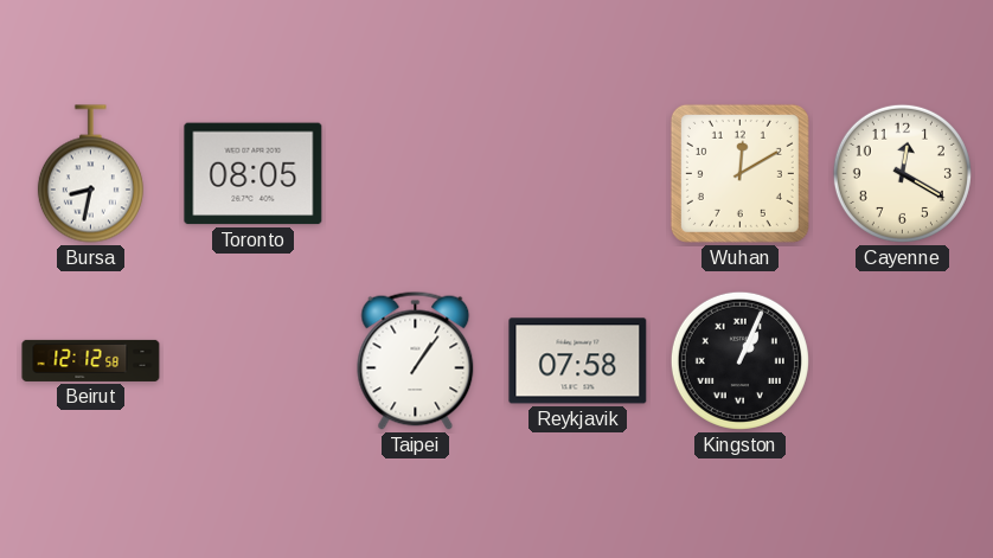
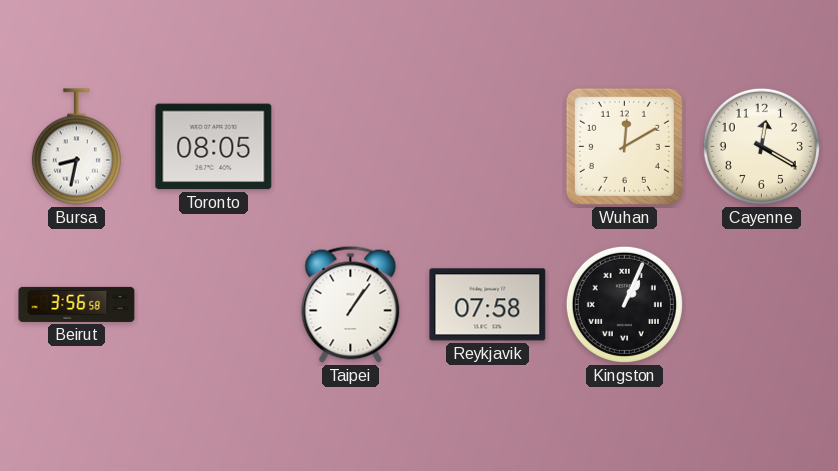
Beirut: 12:12 -> 3:56
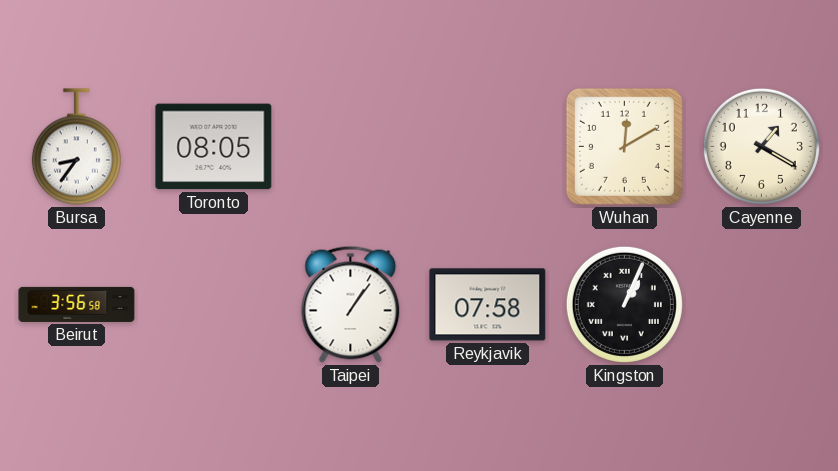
Bursa: 8:32 -> 8:36
Cayenne: 12:20 -> 1:20
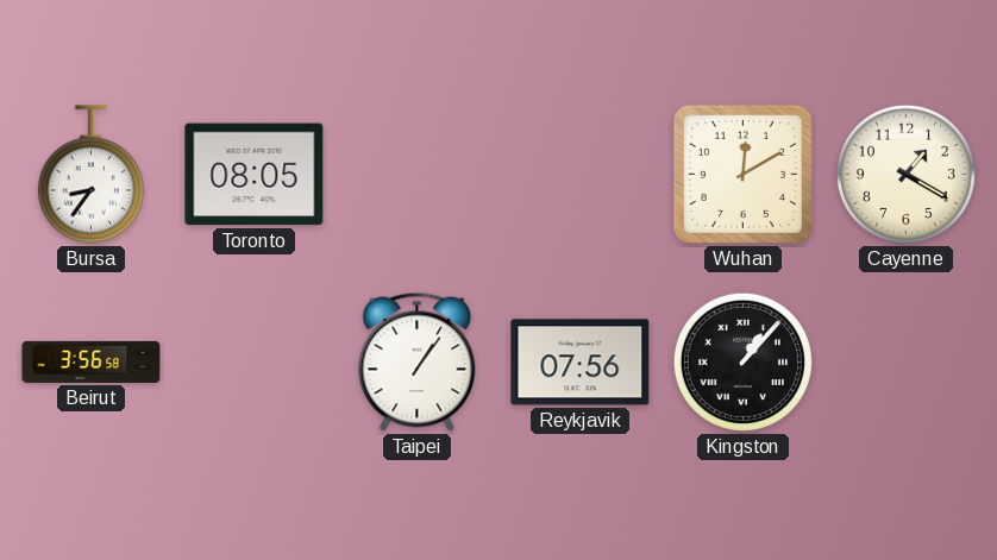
Reykjavik: 07:58 -> 07:56
Kingston: 1:04 -> 1:07
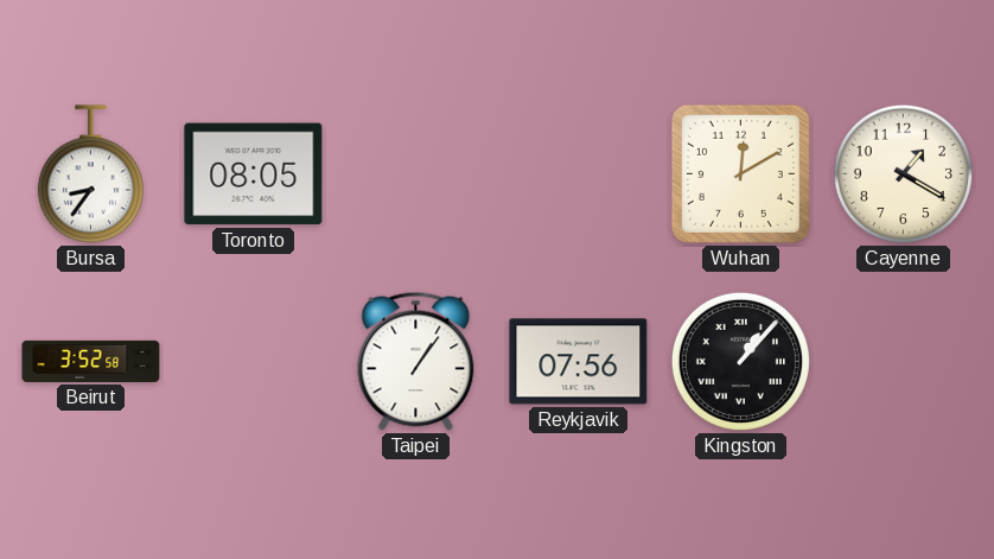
Beirut: 3:56 -> 3:52
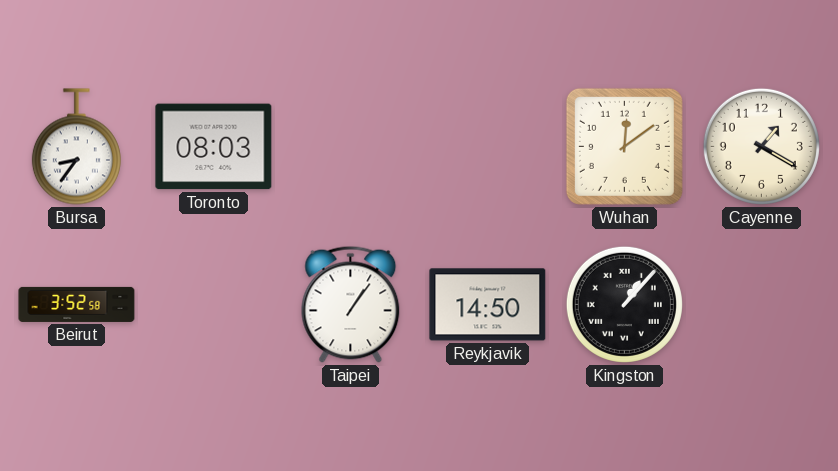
Toronto: 08:05 -> 08:03
Wuhan: 12:10 -> 12:09
Reykjavik: 07:56 -> 14:50
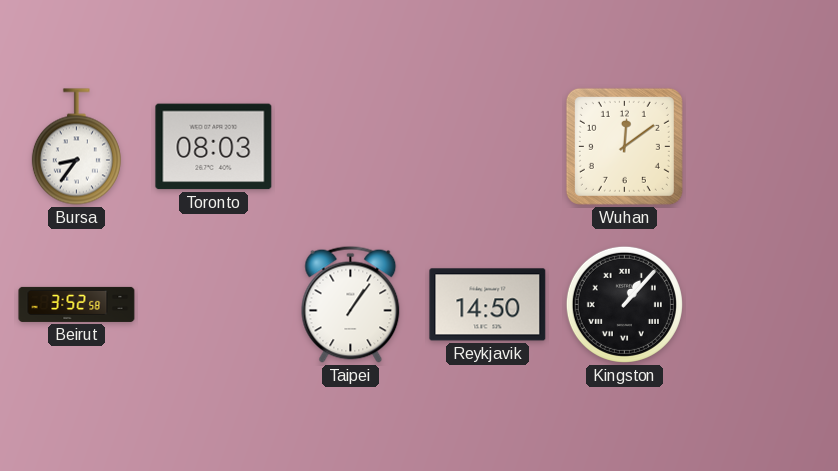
Cayenne: 1:20 -> none
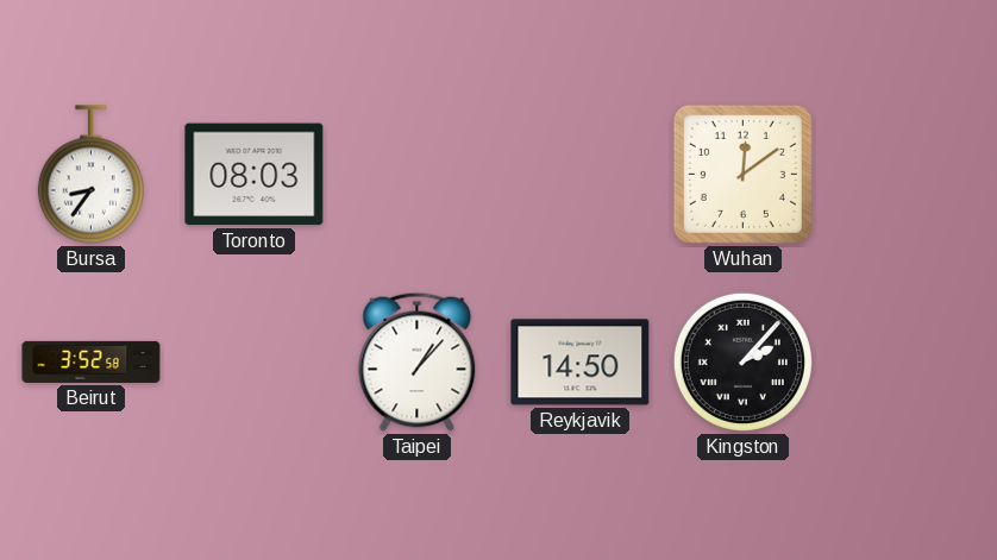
Taipei: 1:06 -> 1:07
Kingston: 1:07 -> 2:07
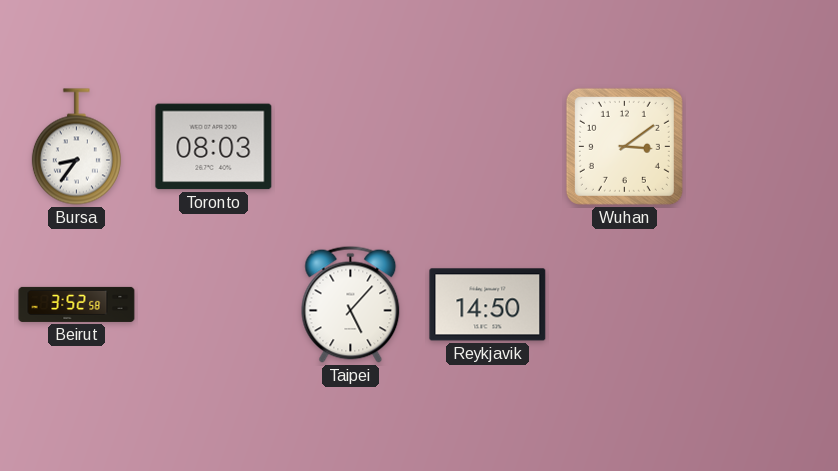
Wuhan: 12:09 -> 3:09
Taipei: 1:07 -> 5:07
Kingston: 2:07 -> none
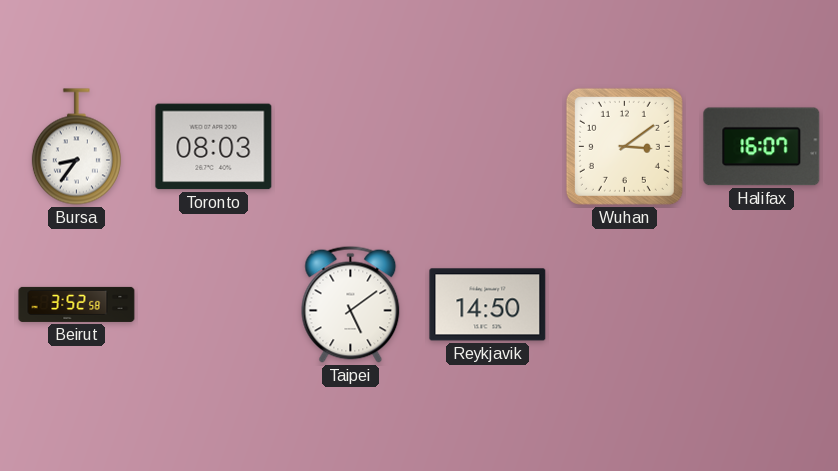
Halifax: none -> 16:07
Taipei: 5:07 -> 5:09
